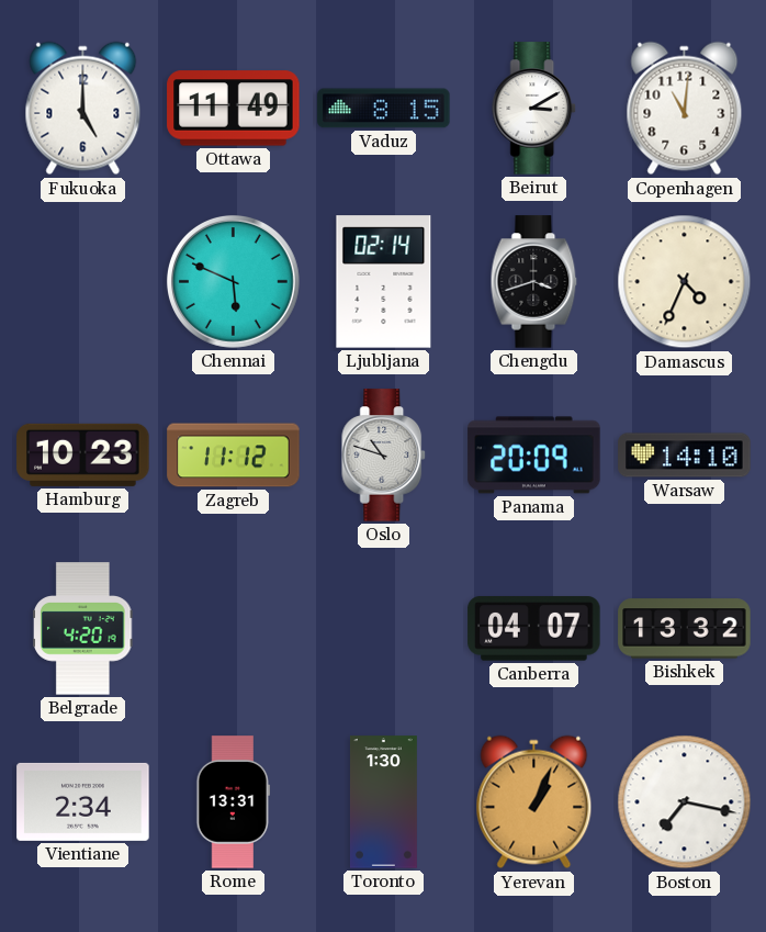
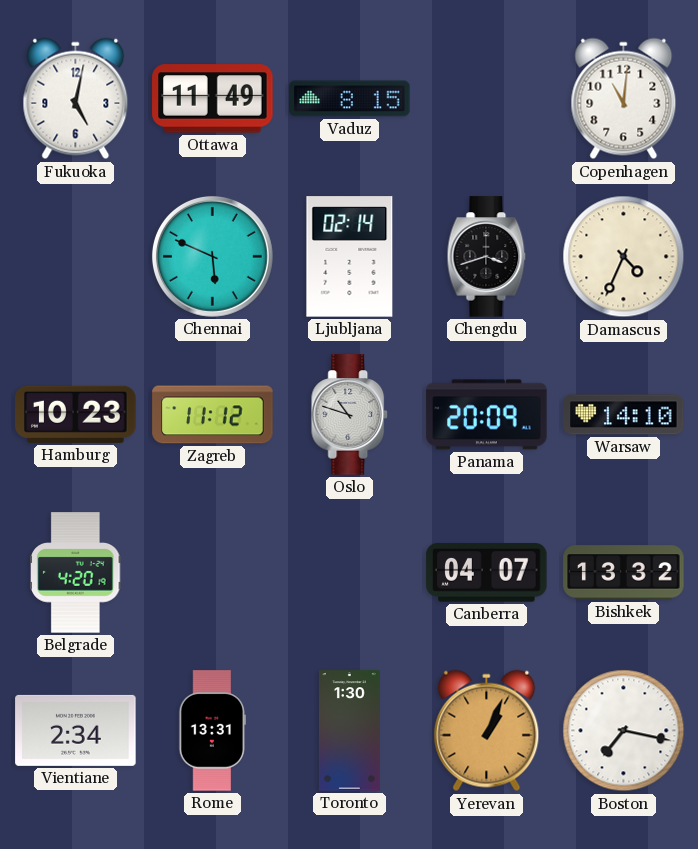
Fukuoka: 5:00 -> 5:02
Beirut: 3:10 -> none
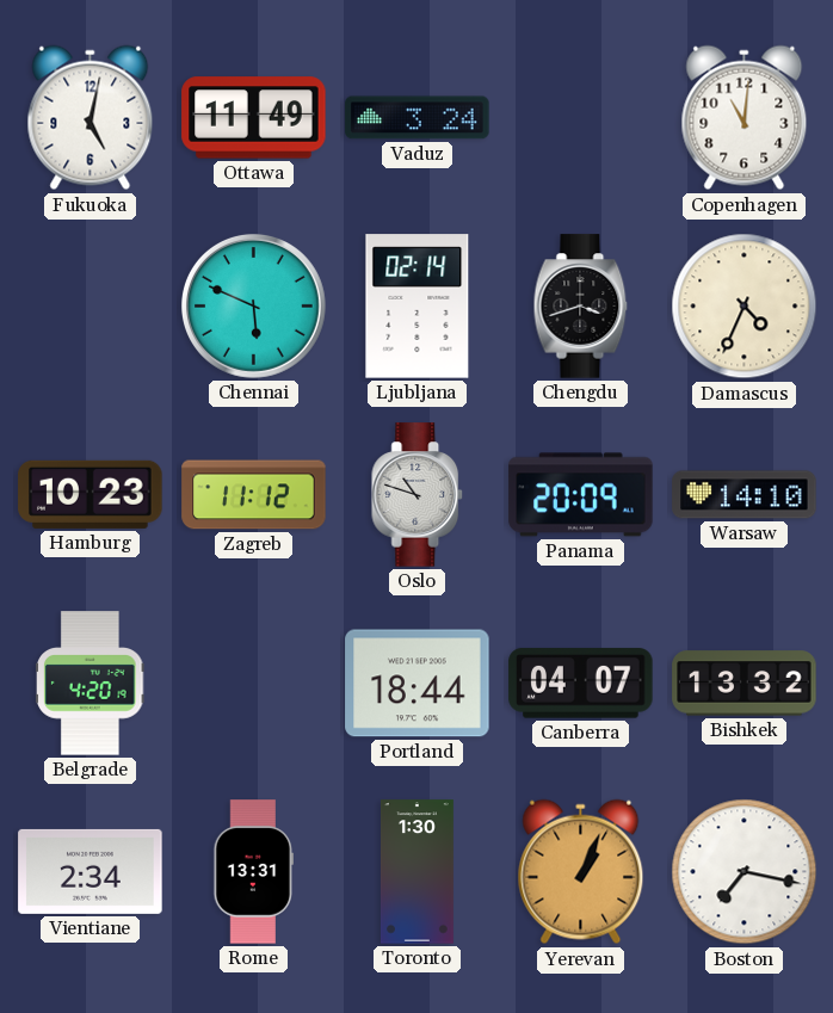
Vaduz: 8:15 -> 3:24
Portland: none -> 18:44
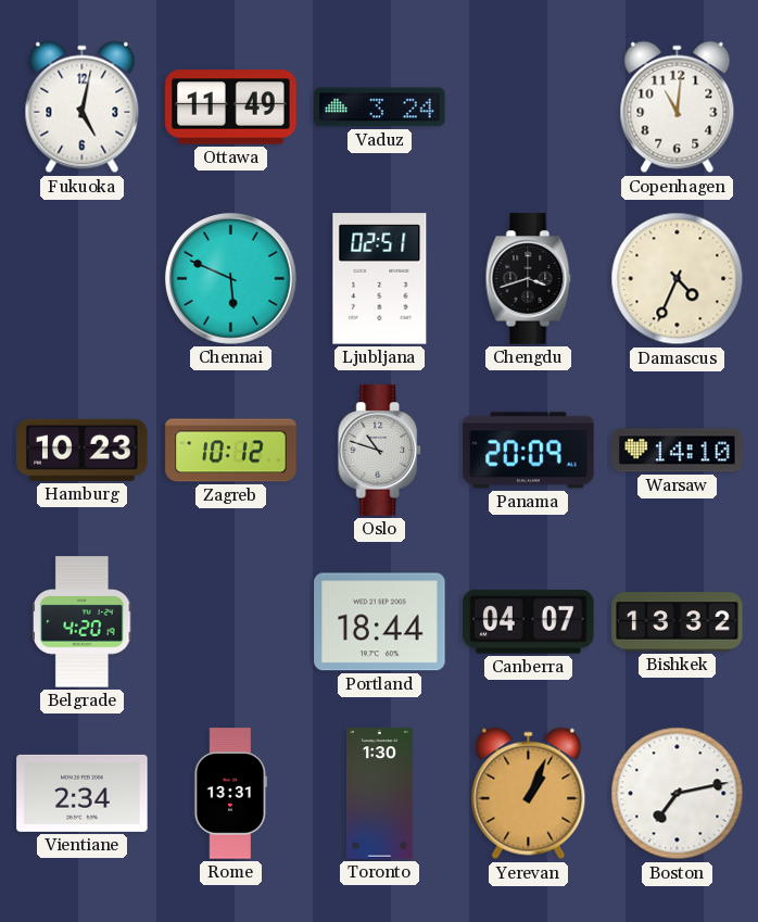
Ljubljana: 02:14 -> 02:51
Zagreb: 11:12 -> 10:12
Boston: 7:17 -> 7:13
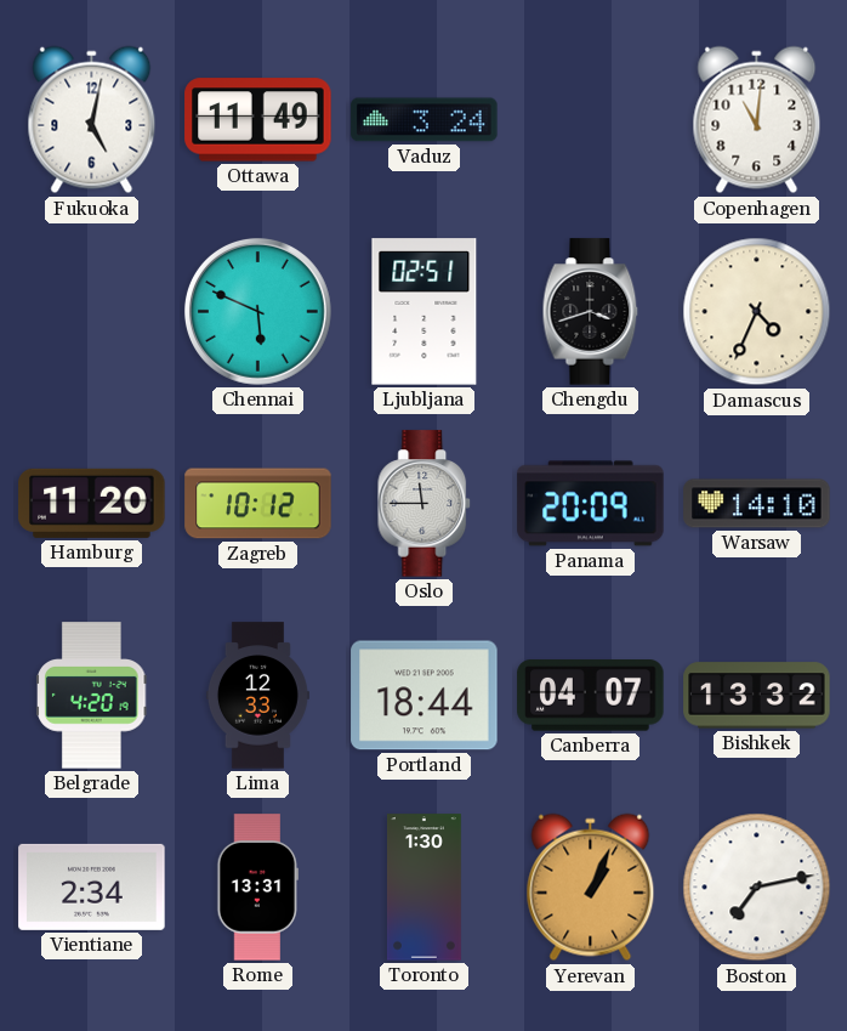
Hamburg: 10:23 -> 11:20
Oslo: 10:48 -> 11:45
Lima: none -> 12:33
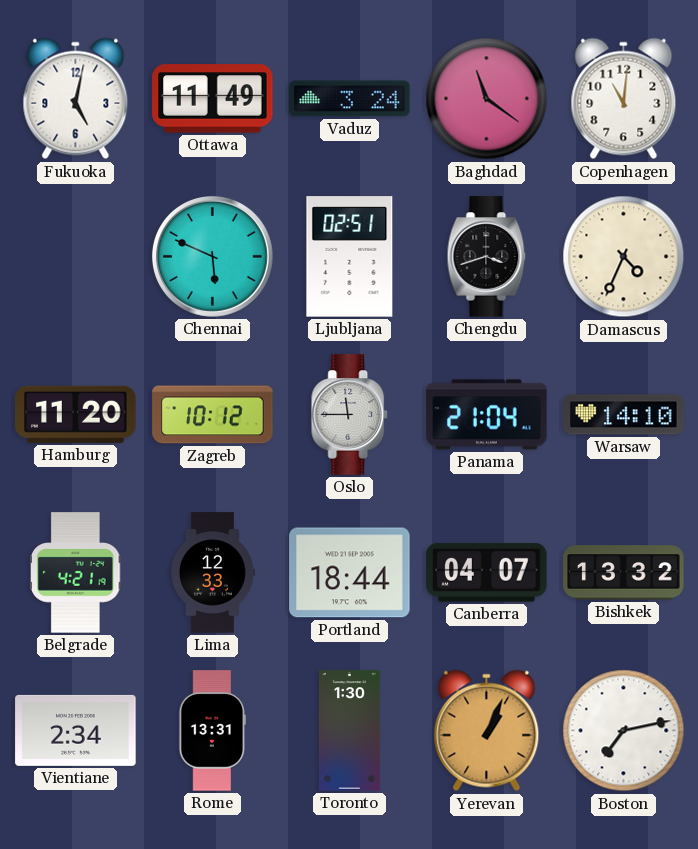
Baghdad: none -> 11:21
Panama: 20:09 -> 21:04
Belgrade: 4:20 -> 4:21
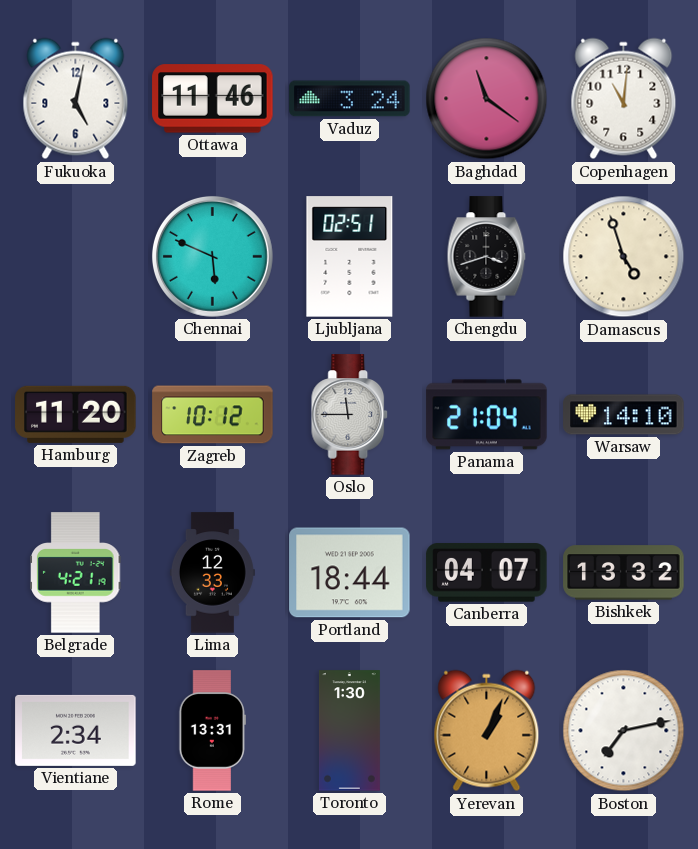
Ottawa: 11:49 -> 11:46
Damascus: 4:34 -> 4:57
